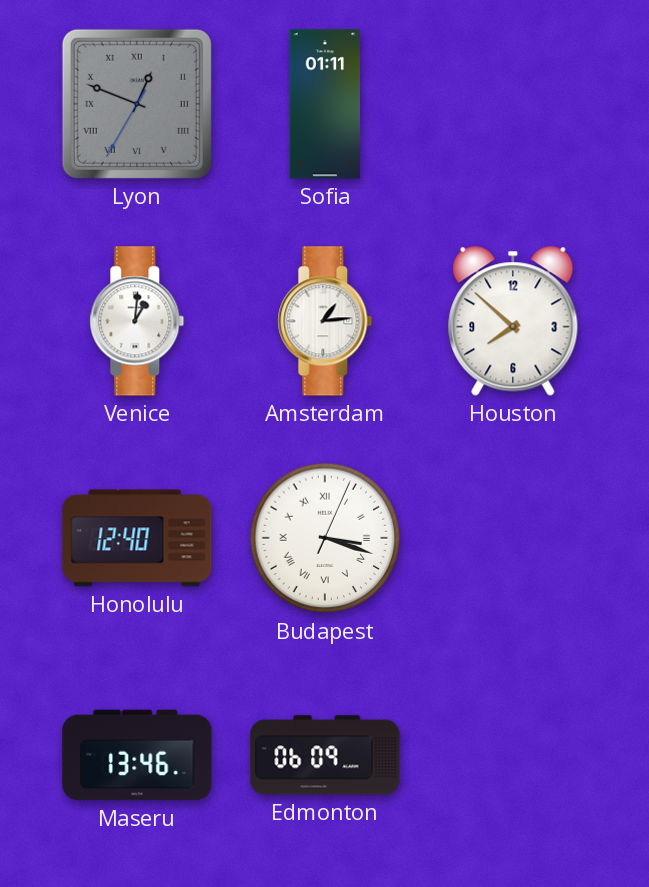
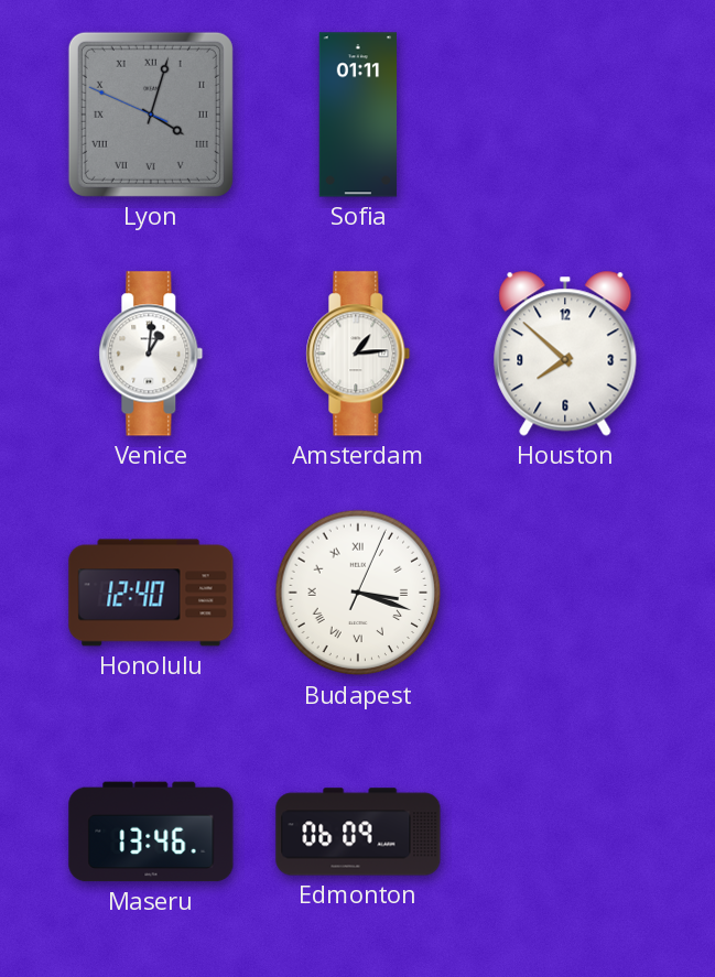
Lyon: 12:48 -> 4:02
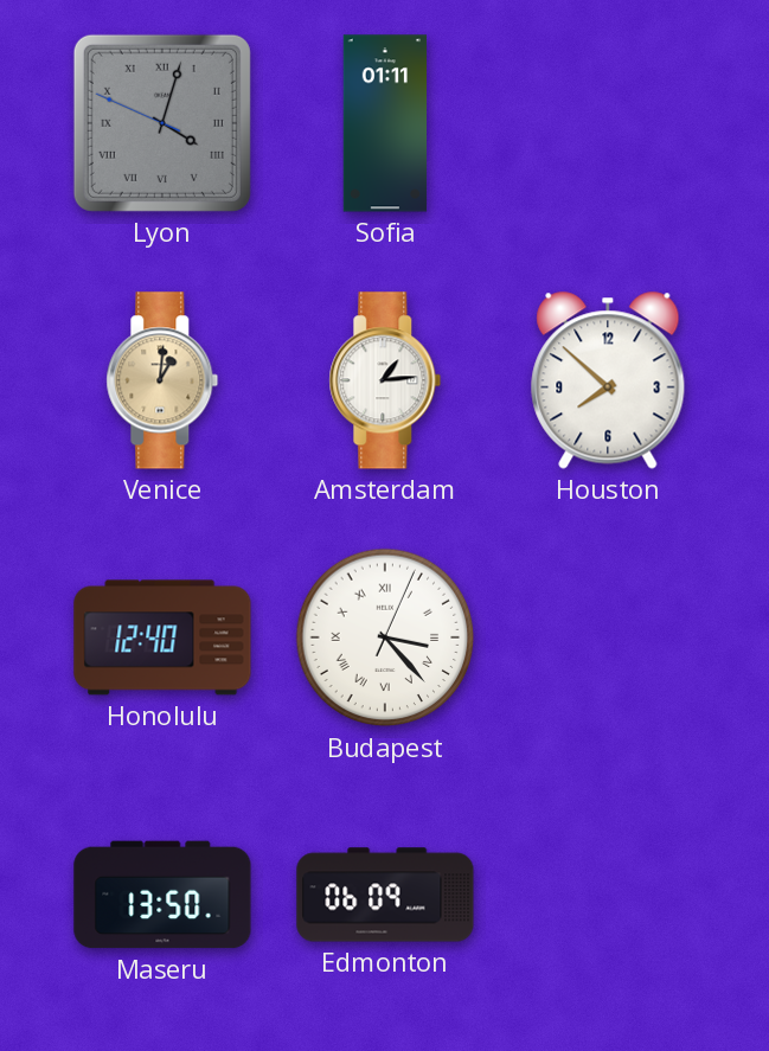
Venice dial: white -> champagne
Budapest: 3:18 -> 3:23
Maseru: 13:46 -> 13:50
